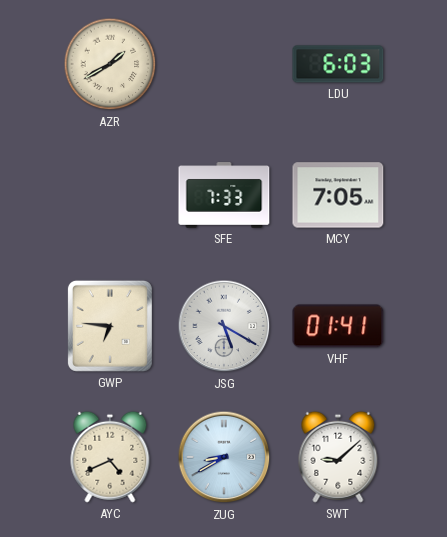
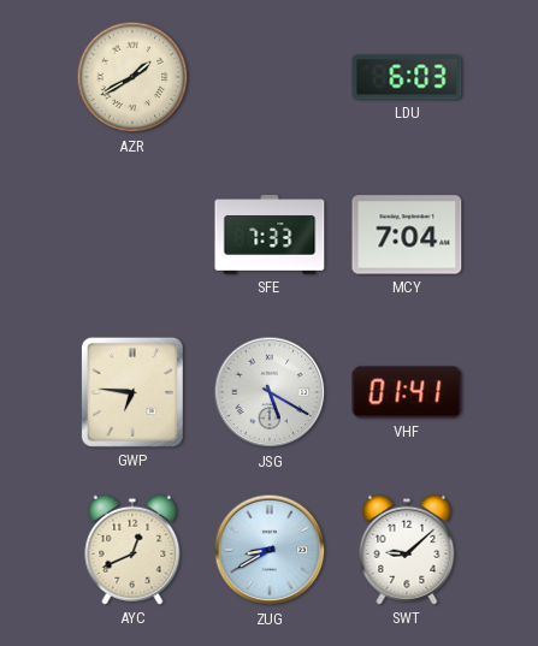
MCY: 7:05 -> 7:04
AYC: 4:41 -> 12:41
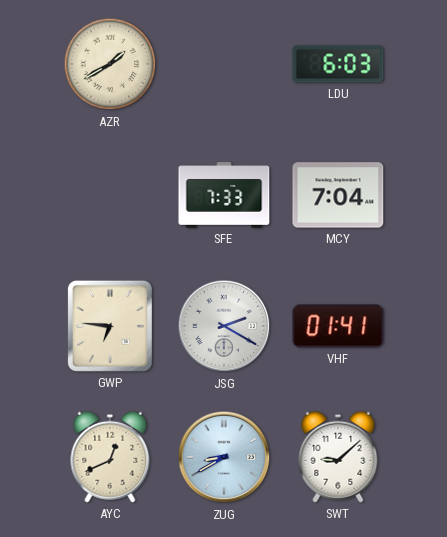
JSG: 5:20 -> 2:20
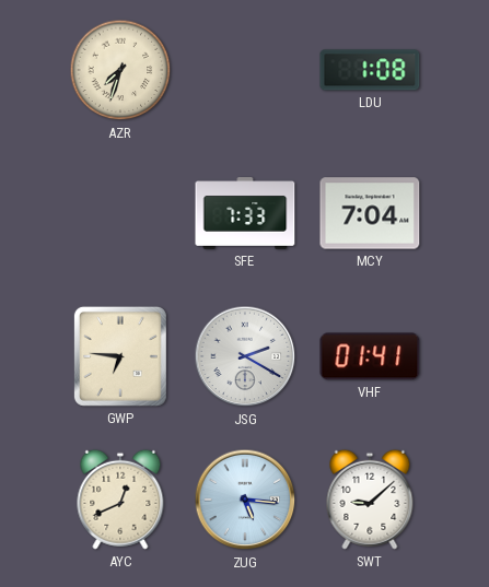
AZR: 1:40 -> 7:33
LDU: 6:03 -> 1:08
ZUG: 8:40 -> 5:16
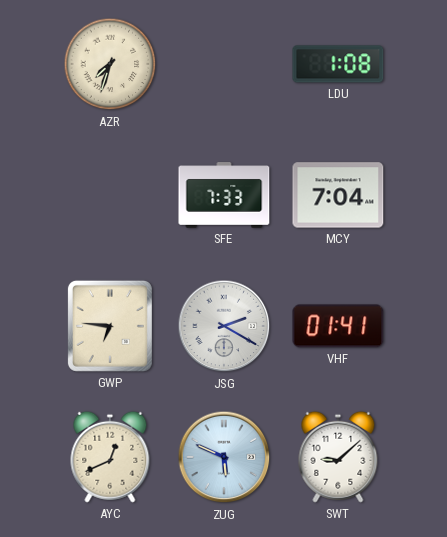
ZUG: 5:16 -> 5:49
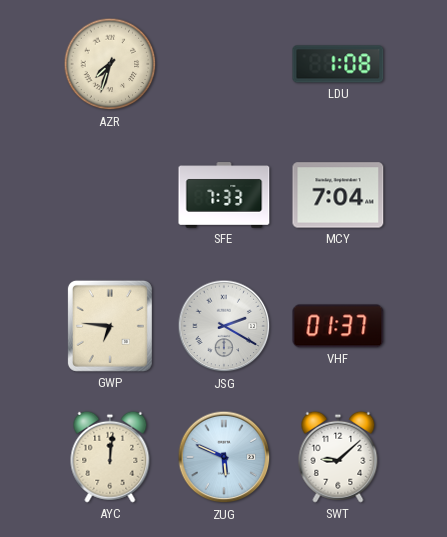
VHF: 01:41 -> 01:37
AYC: 12:41 -> 12:01
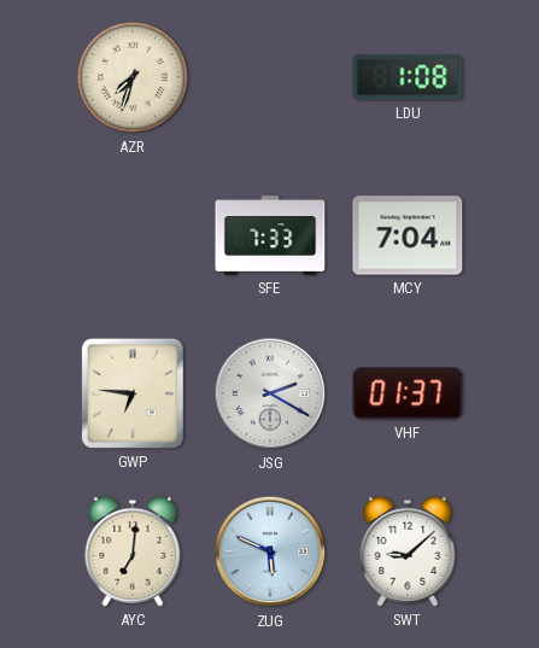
AYC: 12:01 -> 7:01
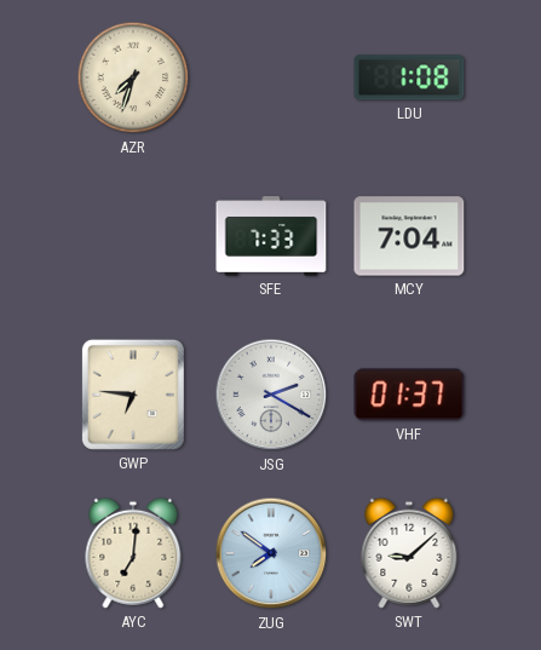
ZUG: 5:49 -> 7:51
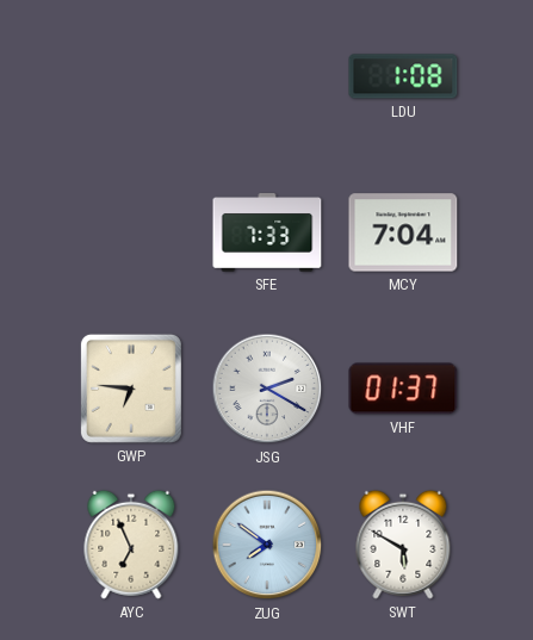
AZR: 7:33 -> none
AYC: 7:01 -> 6:56
SWT: 9:08 -> 5:50
